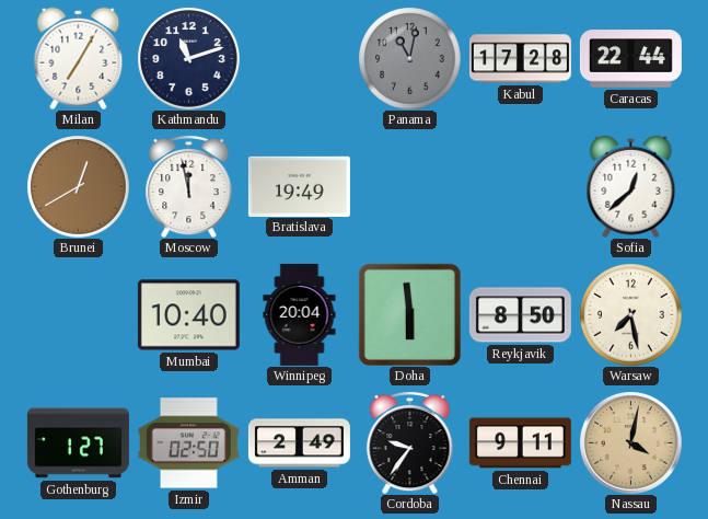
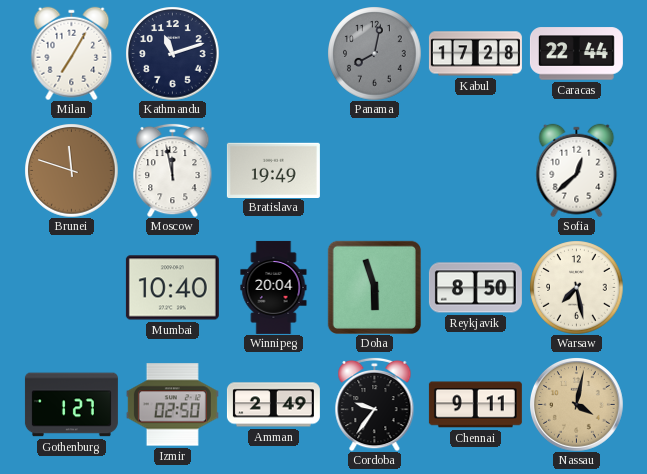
Panama: 11:02 -> 8:02
Brunei: 12:40 -> 11:48
Doha: 5:59 -> 5:57
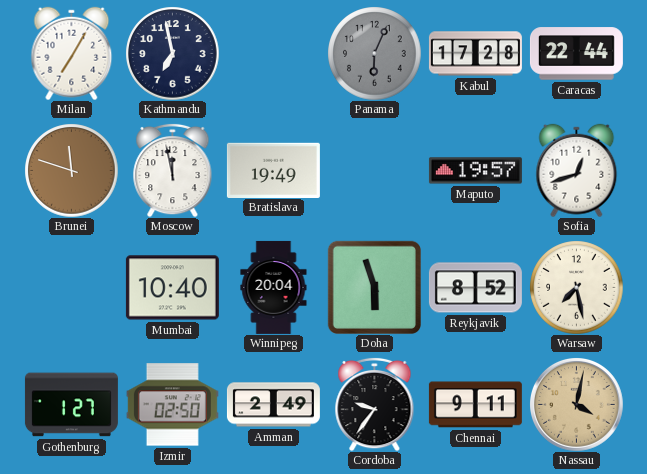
Kathmandu: 11:12 -> 6:58
Panama: 8:02 -> 6:04
Maputo: none -> 19:57
Sofia: 12:38 -> 12:42
Reykjavik: 8:50 -> 8:52
